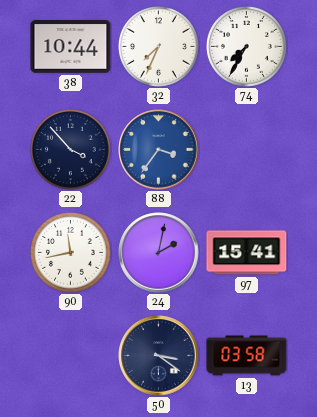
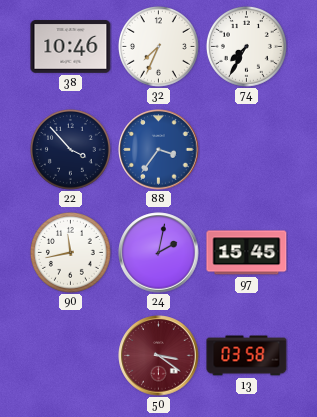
38: 10:44 -> 10:46
97: 15:41 -> 15:45
50 dial: navy -> burgundy
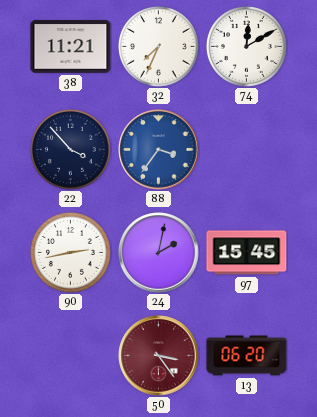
38: 10:46 -> 11:21
74: 7:35 -> 12:10
90: 11:43 -> 2:43
50: 3:21 -> 3:24
13: 03:58 -> 06:20
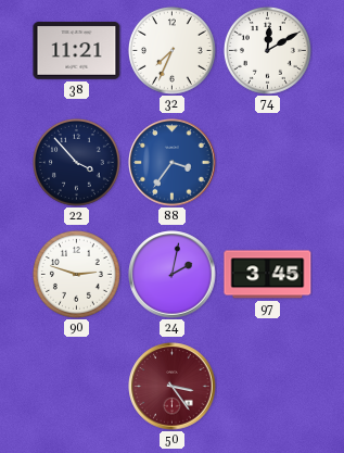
90: 2:43 -> 2:48
97: 15:45 -> 3:45
13: 06:20 -> none
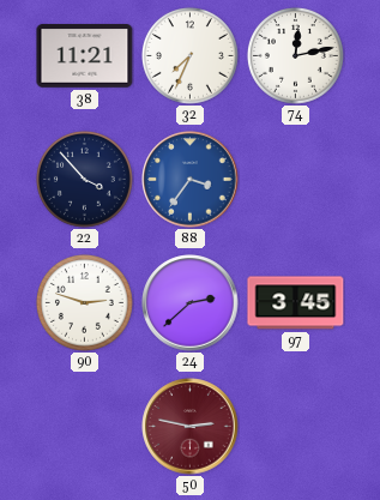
74: 12:10 -> 12:13
24: 2:02 -> 2:38
50: 3:24 -> 2:47
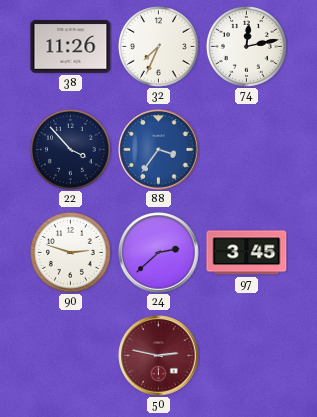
38: 11:21 -> 11:26
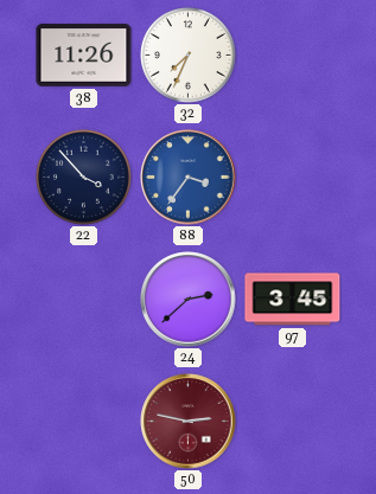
74: 12:13 -> none
90: 2:48 -> none
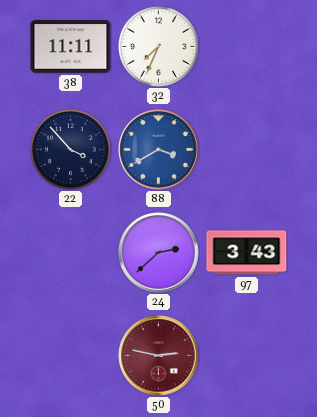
38: 11:26 -> 11:11
88: 3:36 -> 3:40
97: 3:45 -> 3:43
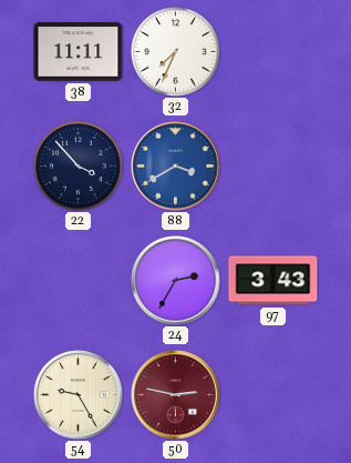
24: 2:38 -> 2:35
54: none -> 9:25
